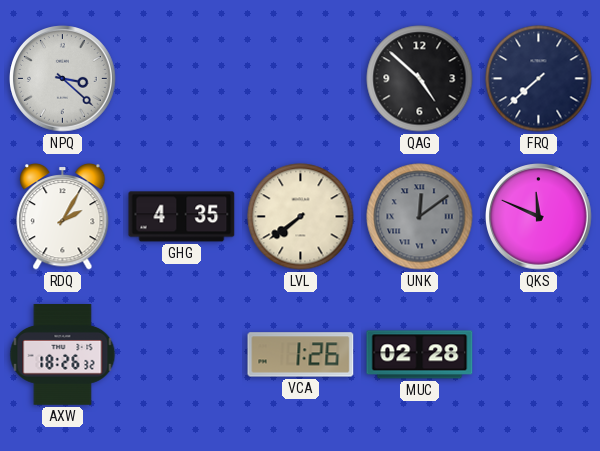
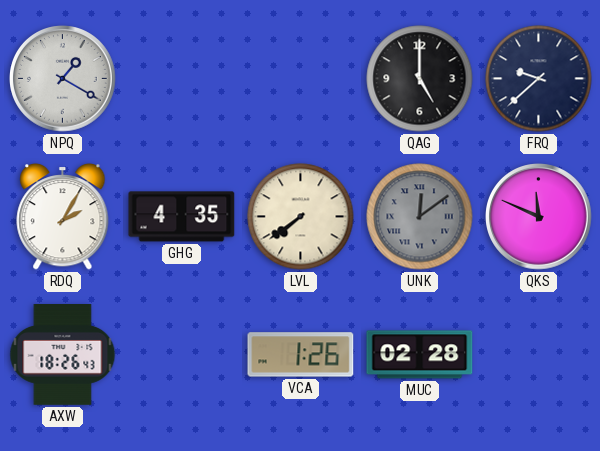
NPQ: 3:22 -> 1:20
QAG: 4:52 -> 5:00
FRQ: 7:38 -> 9:38
AXW: 18:26:32 -> 18:26:43
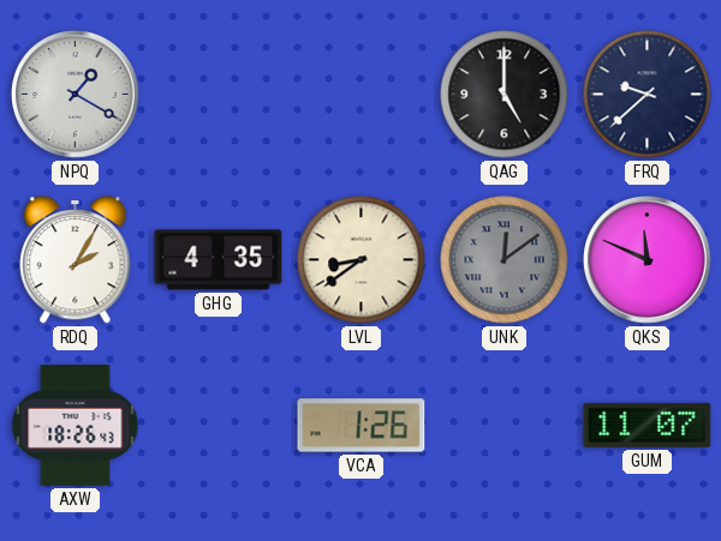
LVL: 7:39 -> 8:39
MUC: 02:28 -> none
GUM: none -> 11:07
